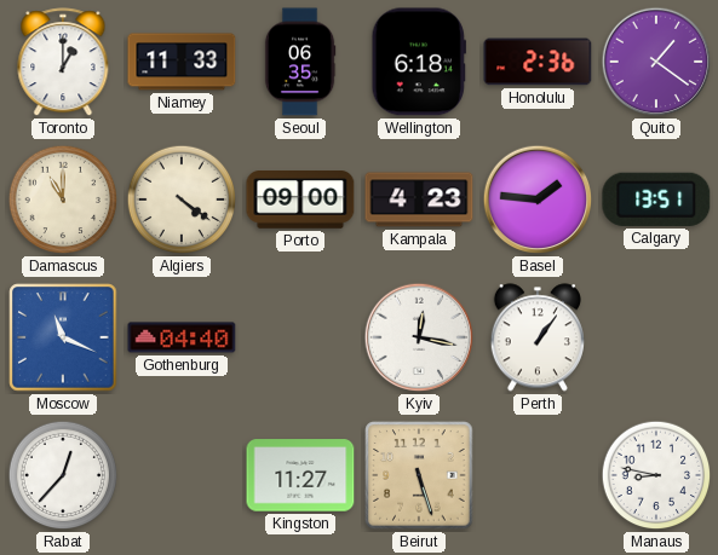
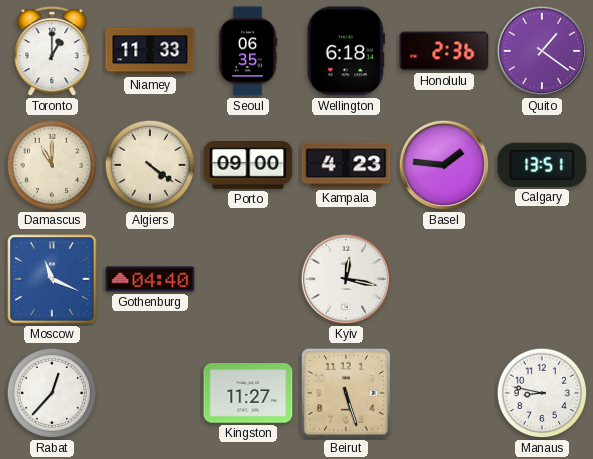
Perth: 1:06 -> none
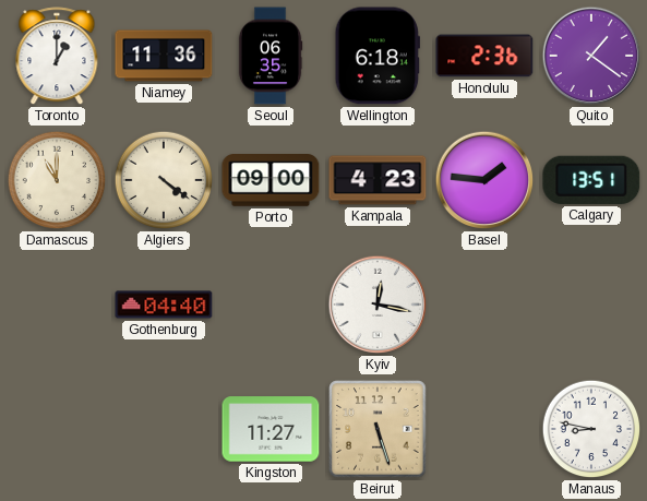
Niamey: 11:33 -> 11:36
Moscow: 11:19 -> none
Rabat: 12:37 -> none
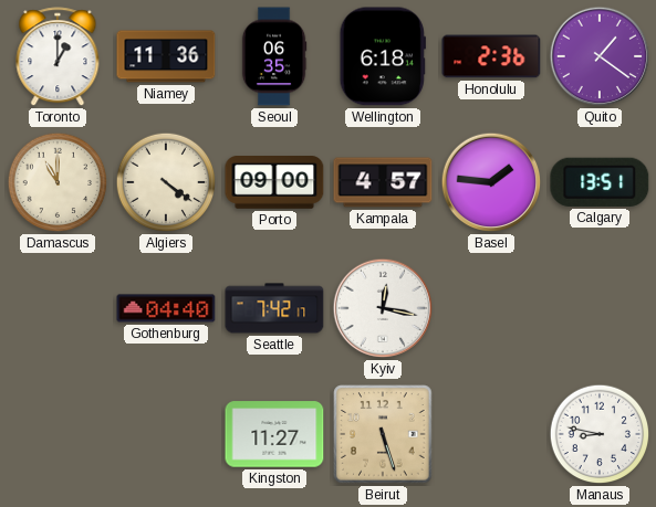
Kampala: 4:23 -> 4:57
Seattle: none -> 7:42
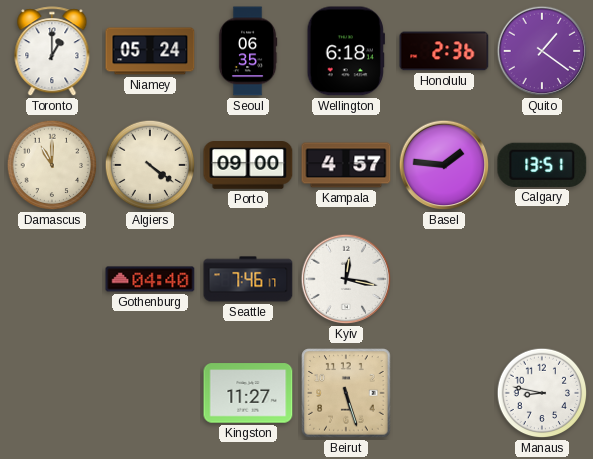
Niamey: 11:36 -> 05:24
Seattle: 7:42 -> 7:46
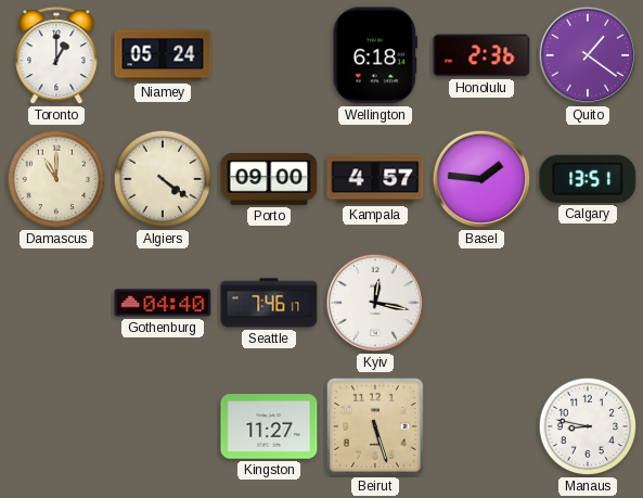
Seoul: 06:35 -> none
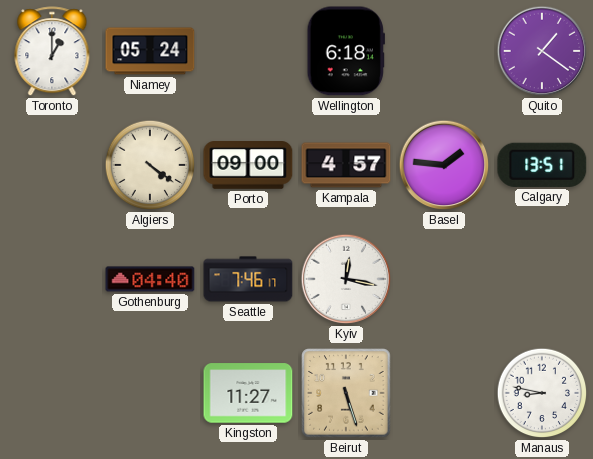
Honolulu: 2:36 -> none
Damascus: 11:00 -> none
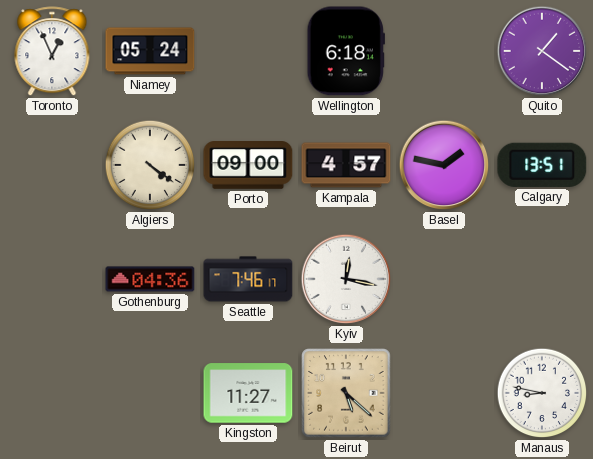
Toronto: 1:00 -> 12:56
Basel: 1:46 -> 1:47
Gothenburg: 04:40 -> 04:36
Beirut: 5:27 -> 5:22
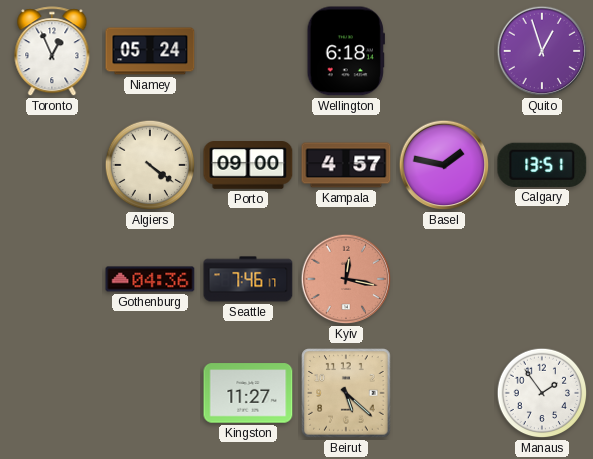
Quito: 1:21 -> 12:57
Kyiv dial: white -> salmon
Manaus: 8:47 -> 1:54
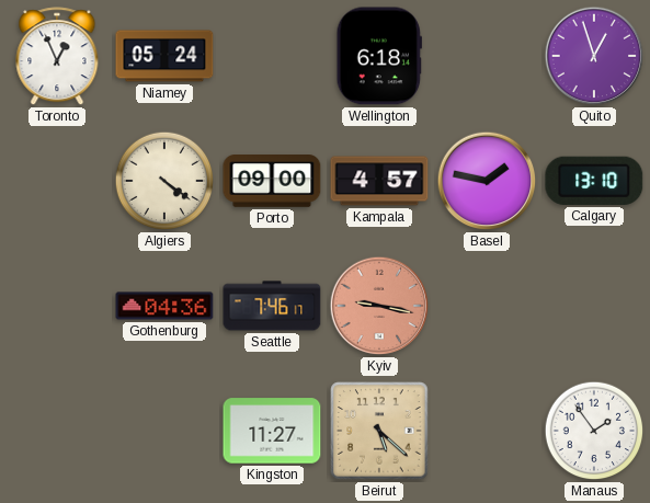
Calgary: 13:51 -> 13:10
Kyiv: 12:17 -> 9:17
